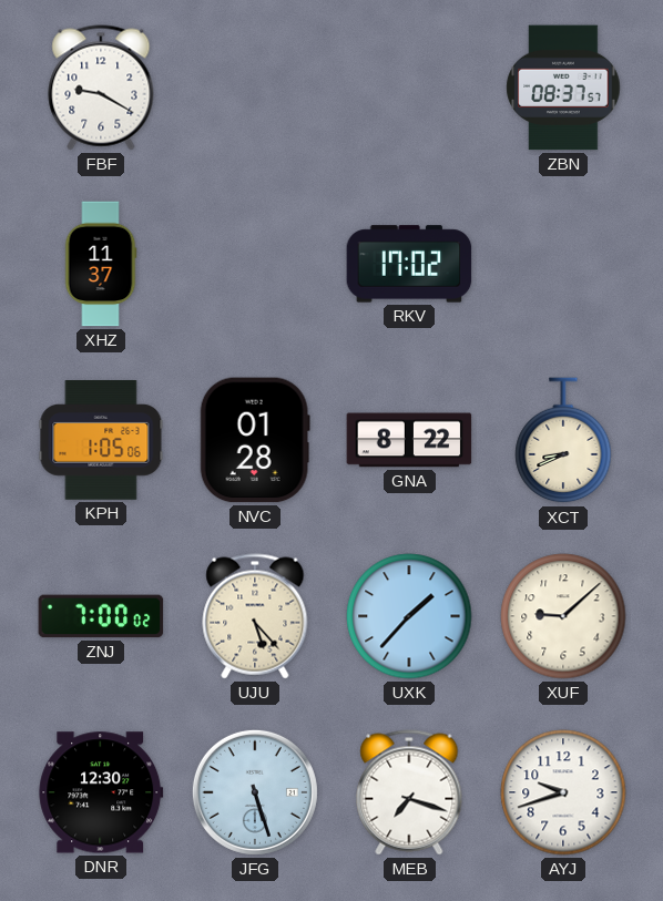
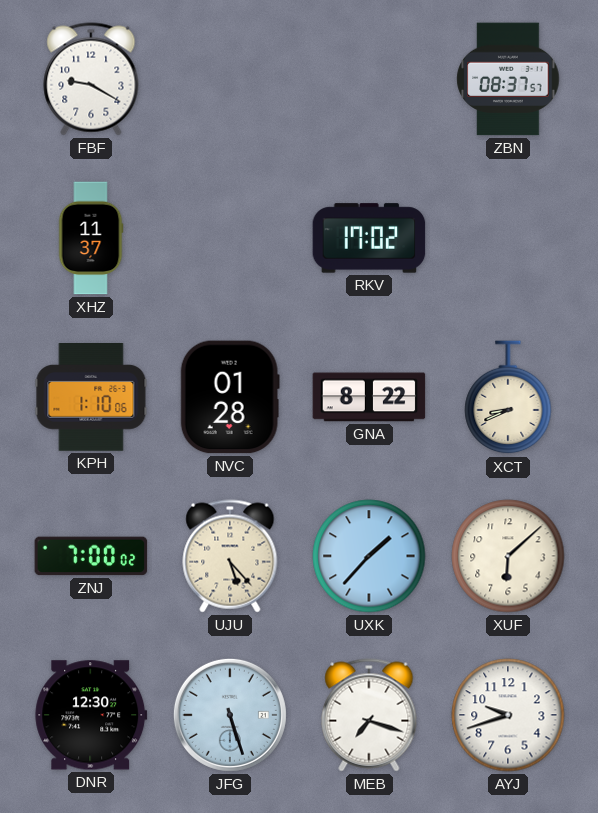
KPH: 1:05 -> 1:10
XUF: 9:08 -> 6:08
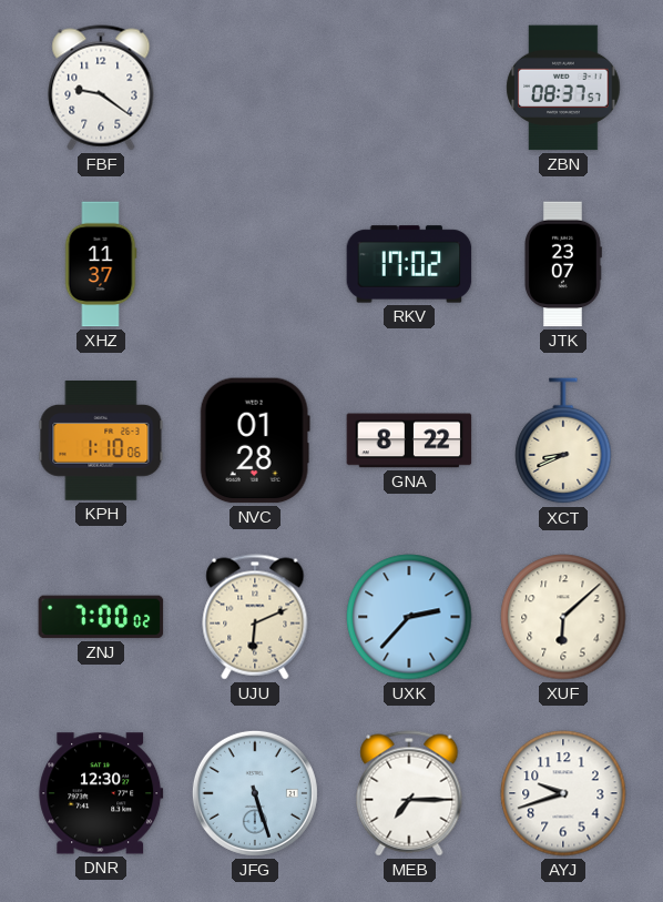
FBF: 9:20 -> 9:21
JTK: none -> 23:07
UJU: 5:23 -> 6:11
UXK: 1:37 -> 2:37
MEB: 7:18 -> 7:15
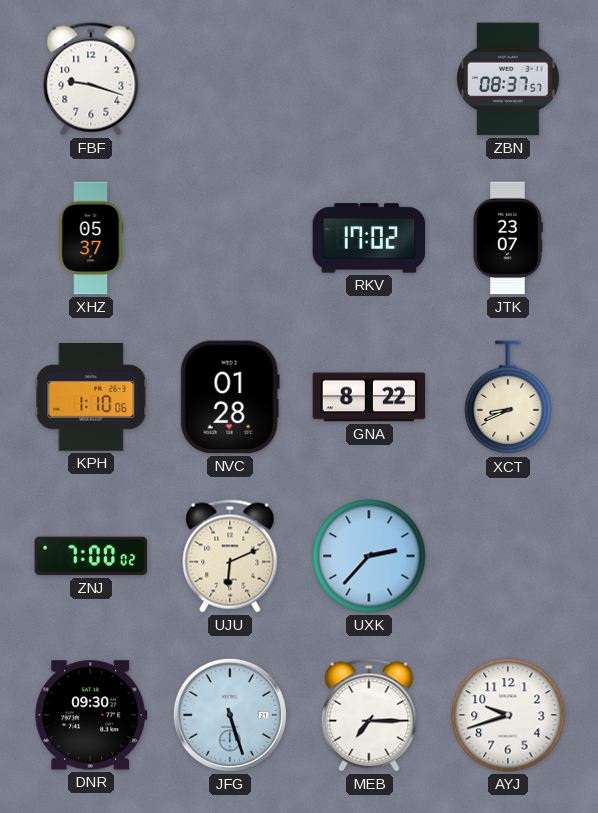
FBF: 9:21 -> 9:18
XHZ: 11:37 -> 05:37
XUF: 6:08 -> none
DNR: 12:30 -> 09:30
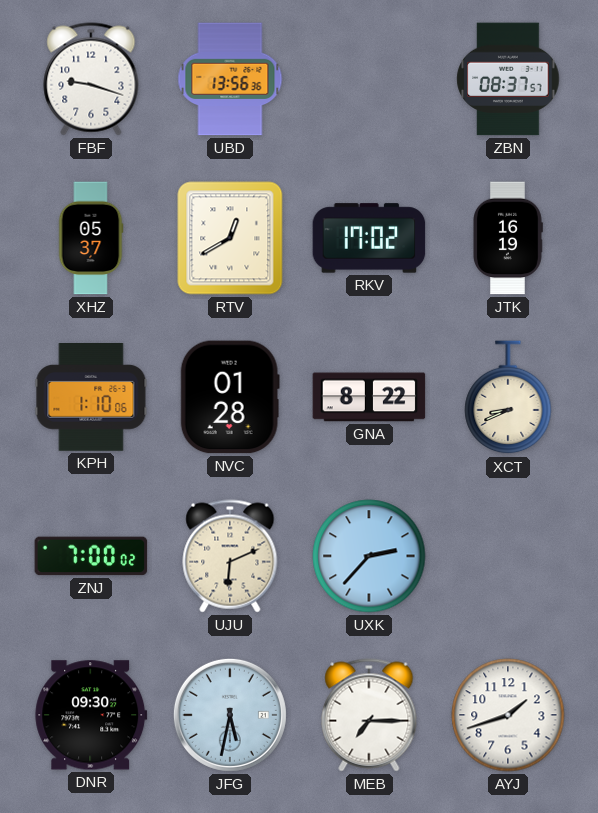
UBD: none -> 13:56
RTV: none -> 12:40
JTK: 23:07 -> 16:19
JFG: 5:27 -> 5:32
AYJ: 9:42 -> 1:42
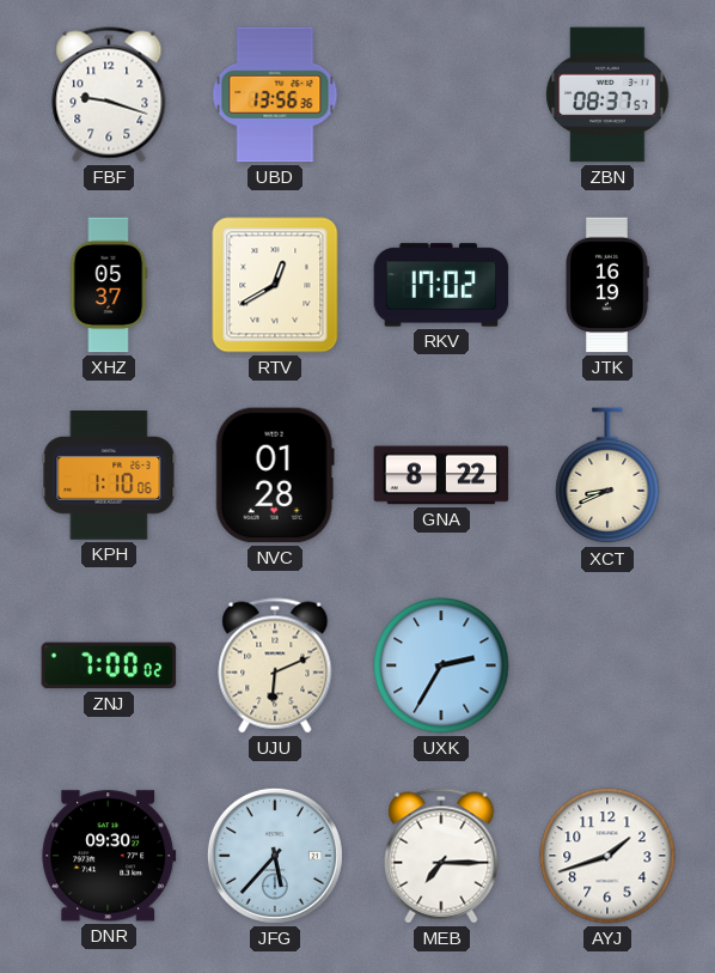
UXK: 2:37 -> 2:35
JFG: 5:32 -> 5:37
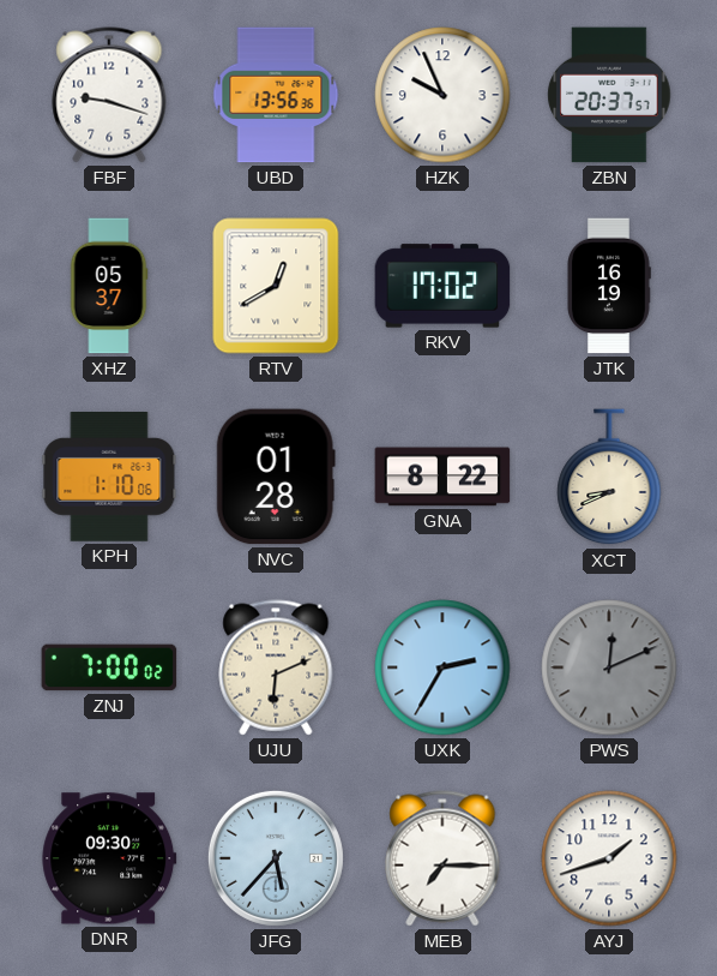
HZK: none -> 9:56
ZBN: 08:37 -> 20:37
PWS: none -> 12:11
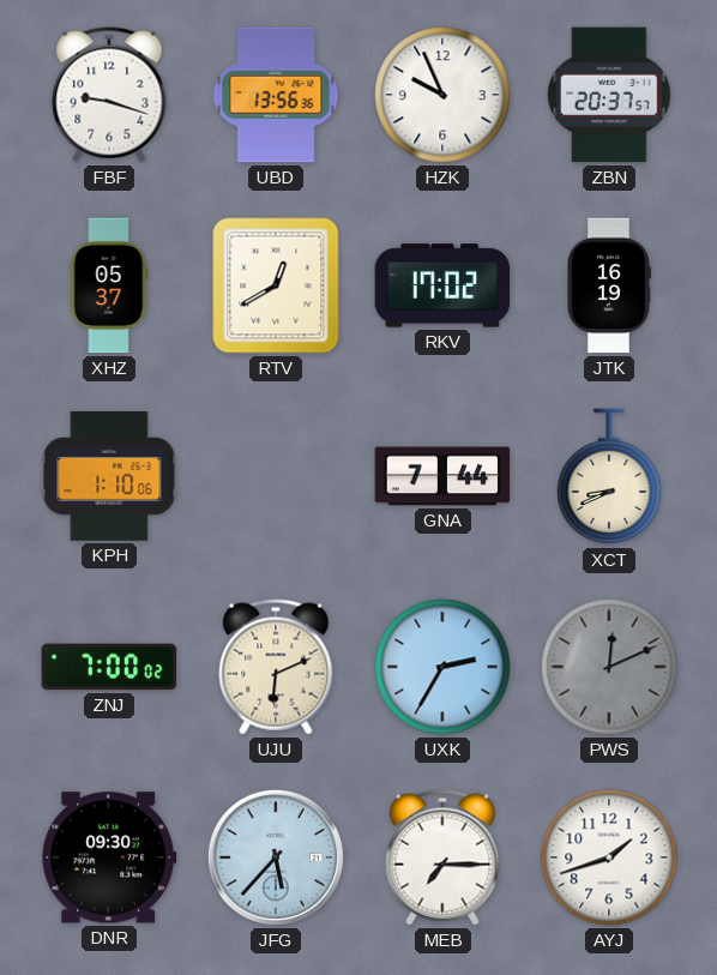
NVC: 01:28 -> none
GNA: 8:22 -> 7:44
